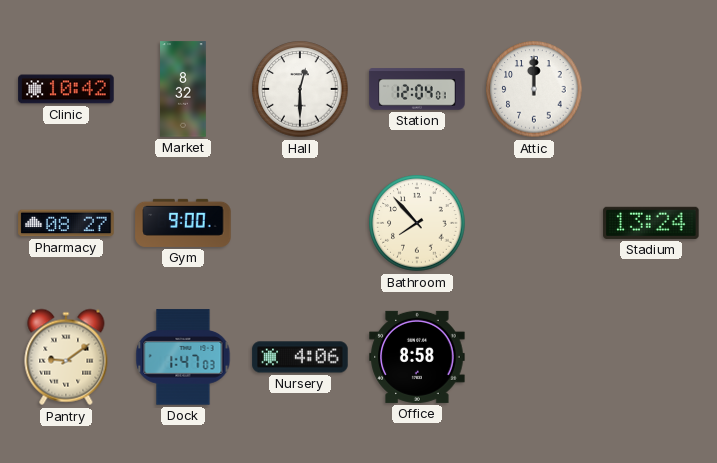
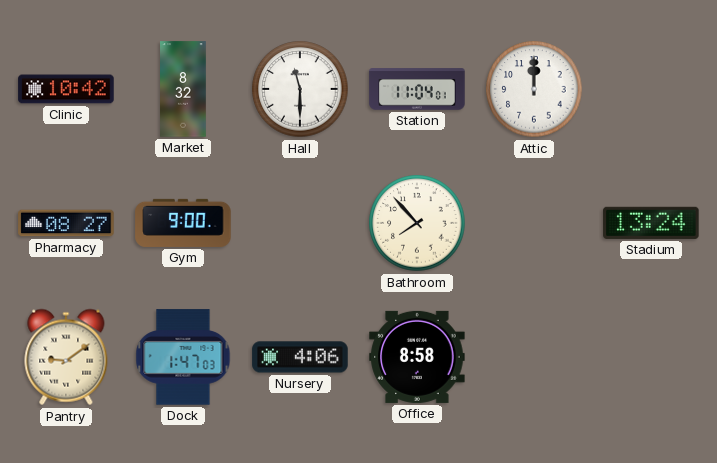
Hall: 12:30 -> 11:30
Station: 12:04 -> 11:04
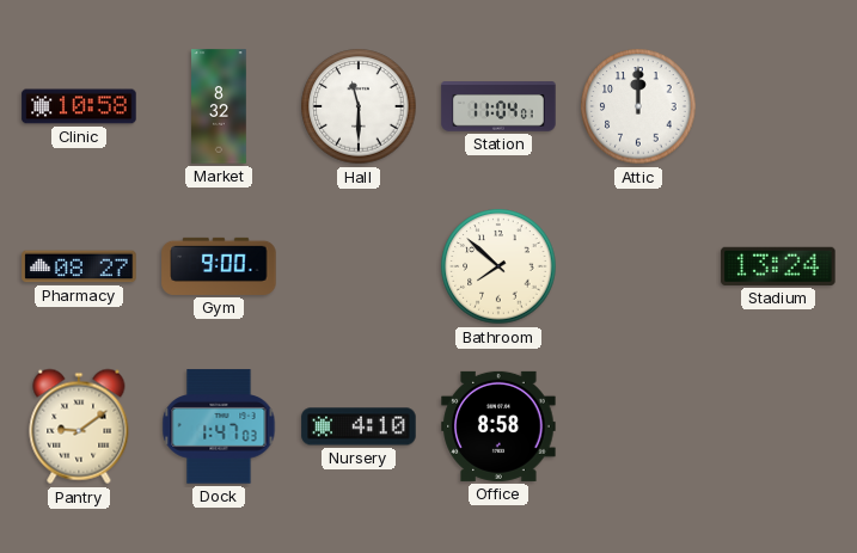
Clinic: 10:42 -> 10:58
Bathroom: 7:53 -> 7:52
Nursery: 4:06 -> 4:10
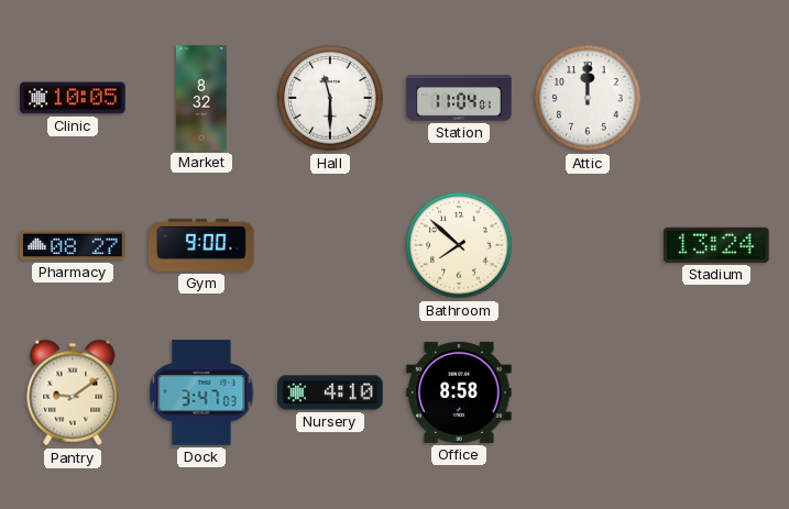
Clinic: 10:58 -> 10:05
Dock: 1:47 -> 3:47
